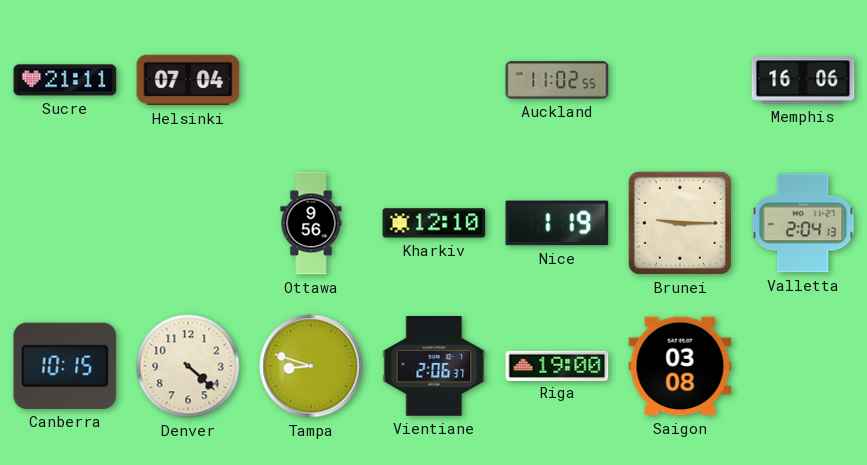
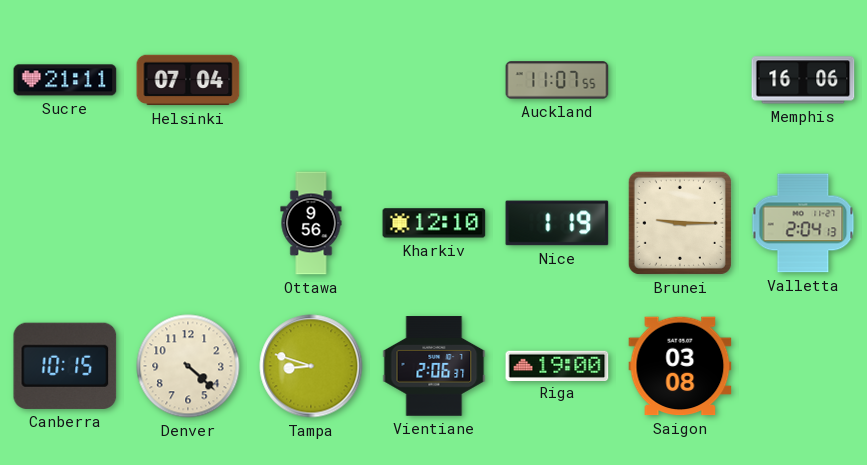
Auckland: 11:02 -> 11:07
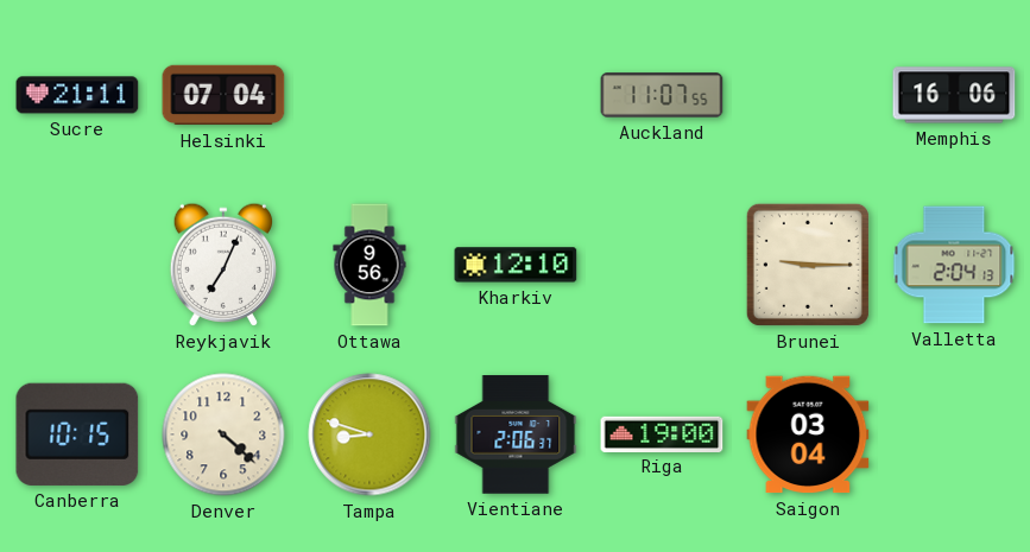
Reykjavik: none -> 7:04
Nice: 1:19 -> none
Saigon: 03:08 -> 03:04
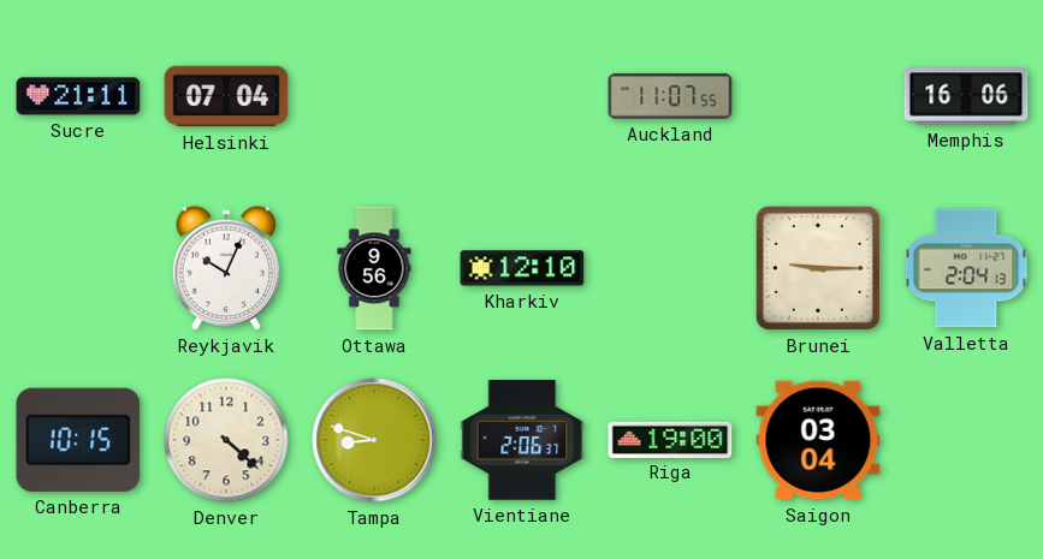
Reykjavik: 7:04 -> 10:04
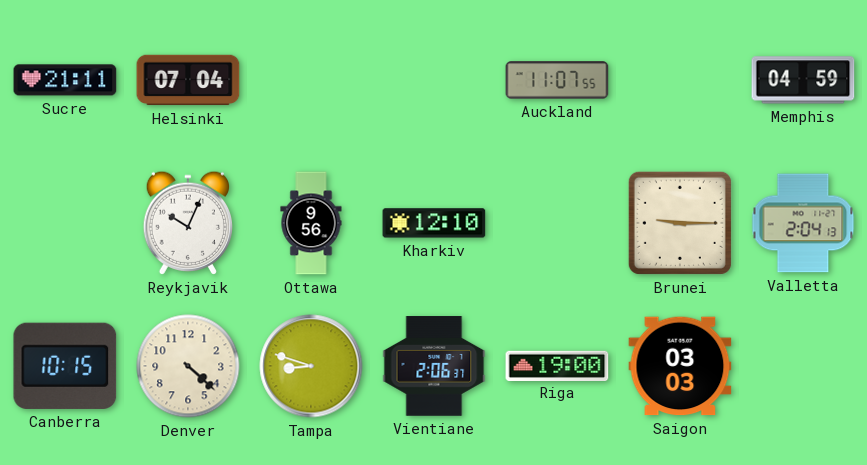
Memphis: 16:06 -> 04:59
Saigon: 03:04 -> 03:03
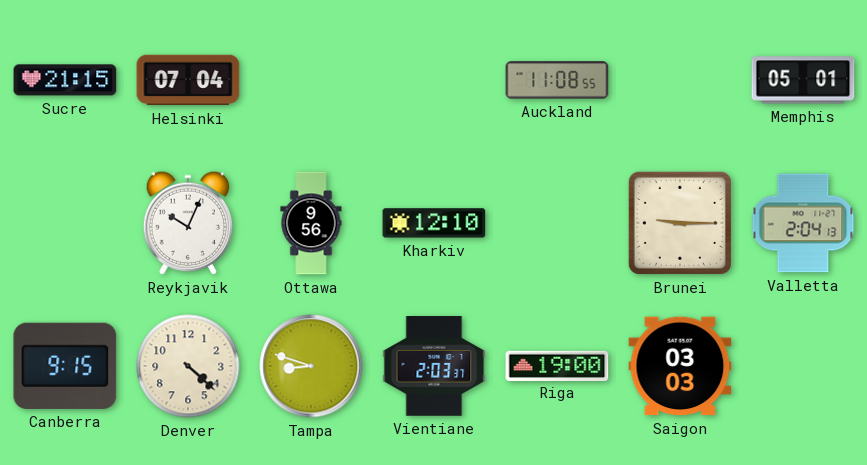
Sucre: 21:11 -> 21:15
Auckland: 11:07 -> 11:08
Memphis: 04:59 -> 05:01
Canberra: 10:15 -> 9:15
Vientiane: 2:06 -> 2:03
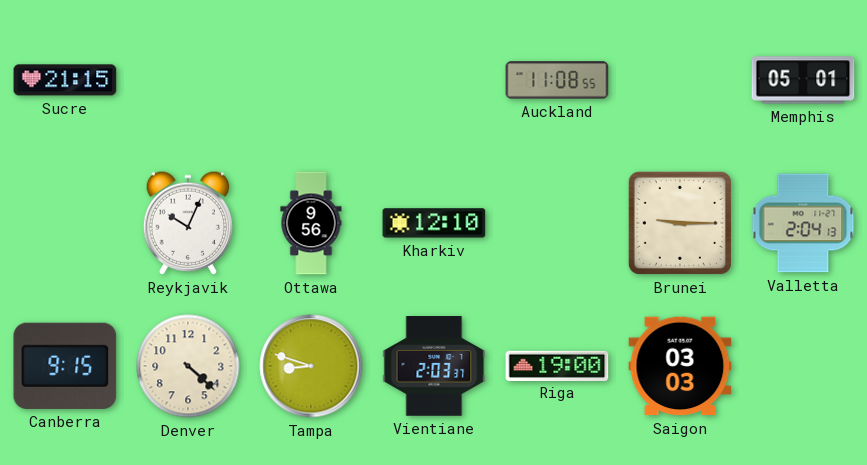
Helsinki: 07:04 -> none
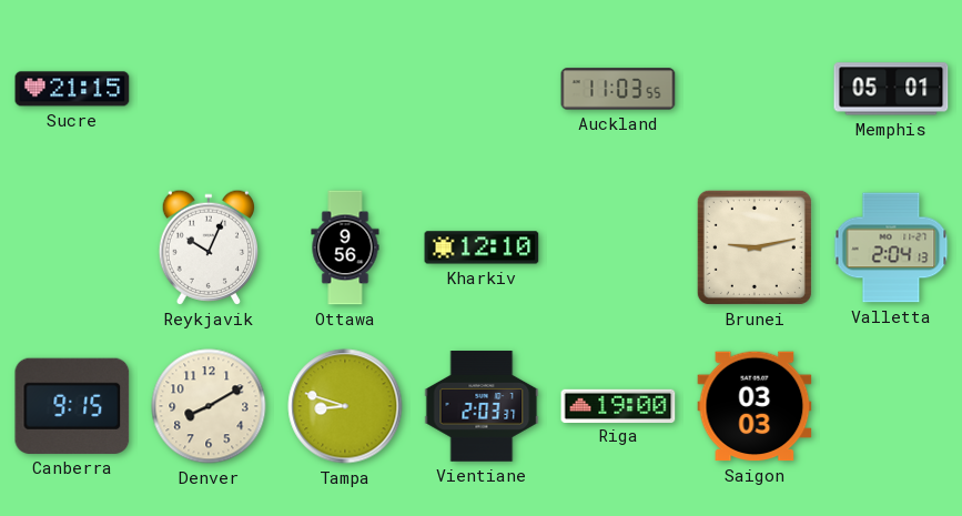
Auckland: 11:08 -> 11:03
Brunei: 9:15 -> 9:13
Denver: 4:22 -> 8:10
